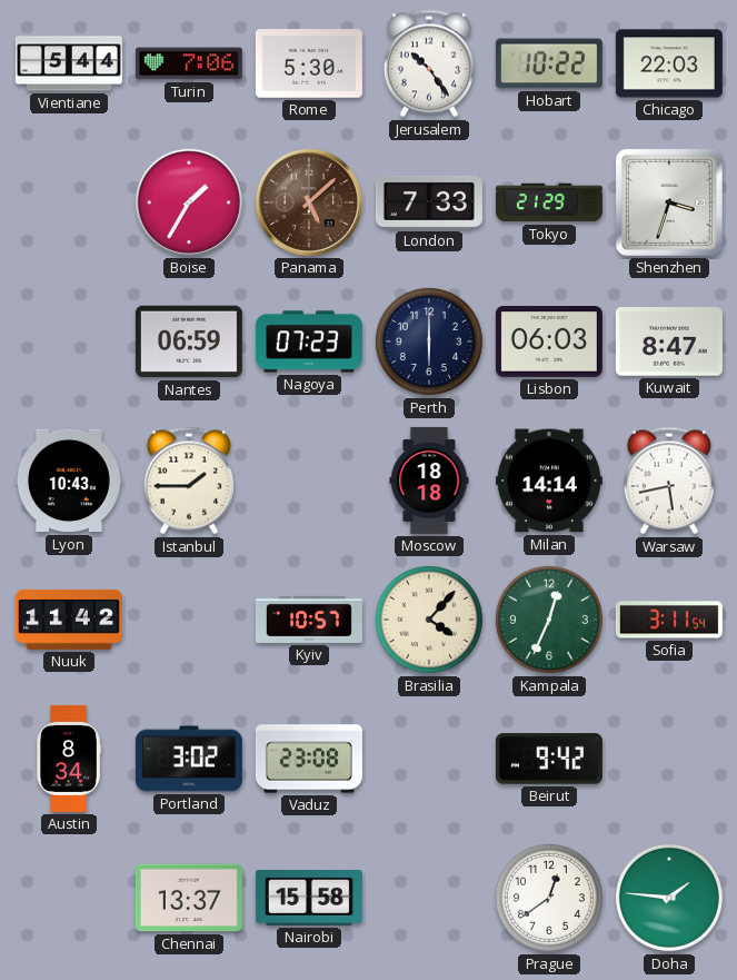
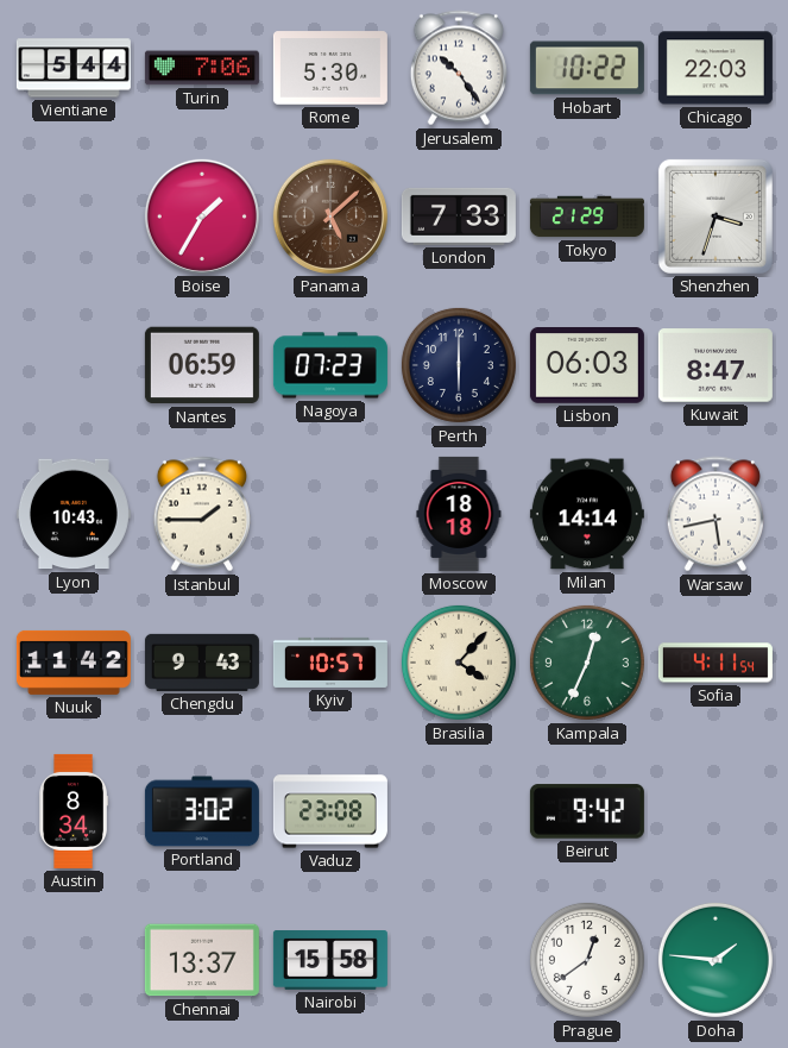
Chengdu: none -> 9:43
Sofia: 3:11 -> 4:11
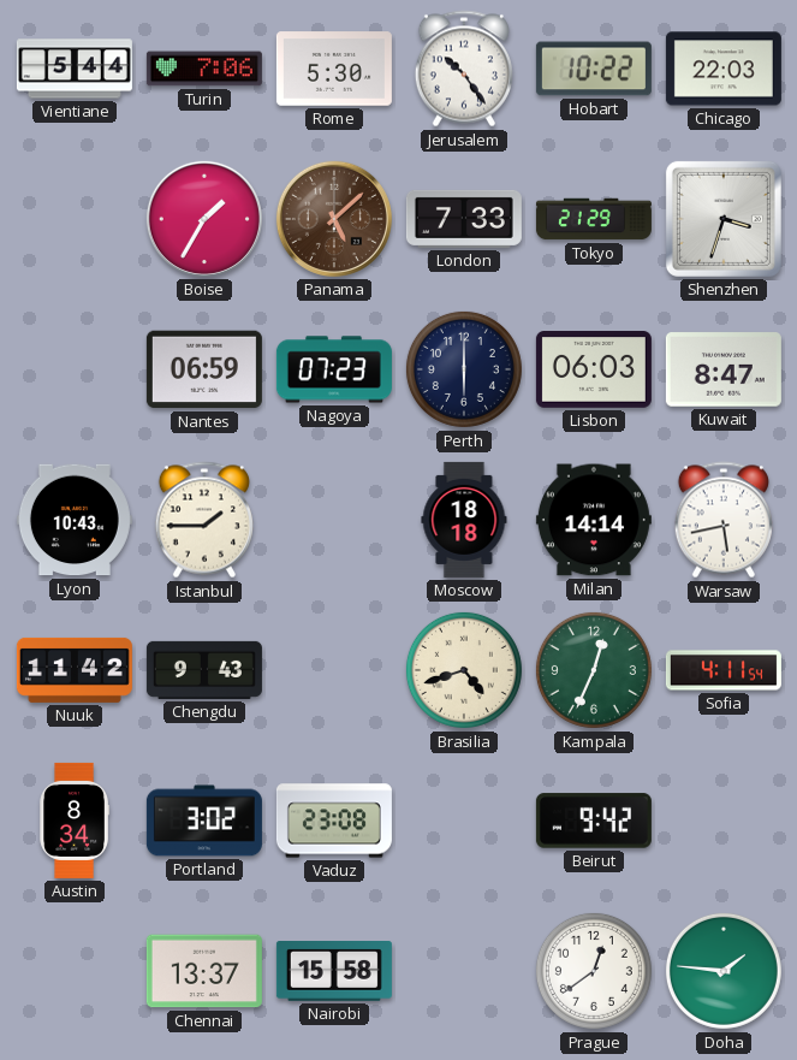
Kyiv: 10:57 -> none
Brasilia: 4:07 -> 4:42
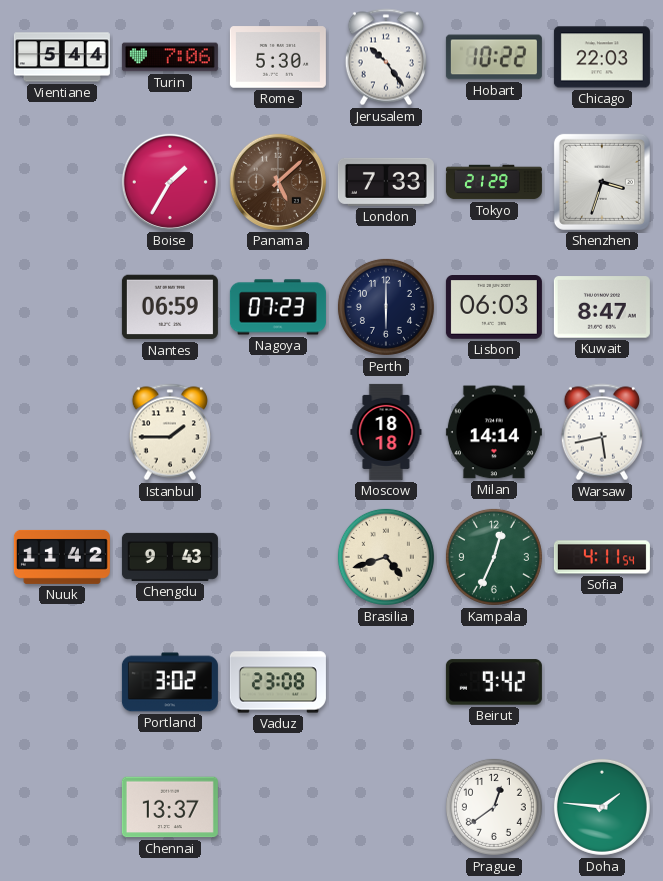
Lyon: 10:43 -> none
Austin: 8:34 -> none
Nairobi: 15:58 -> none
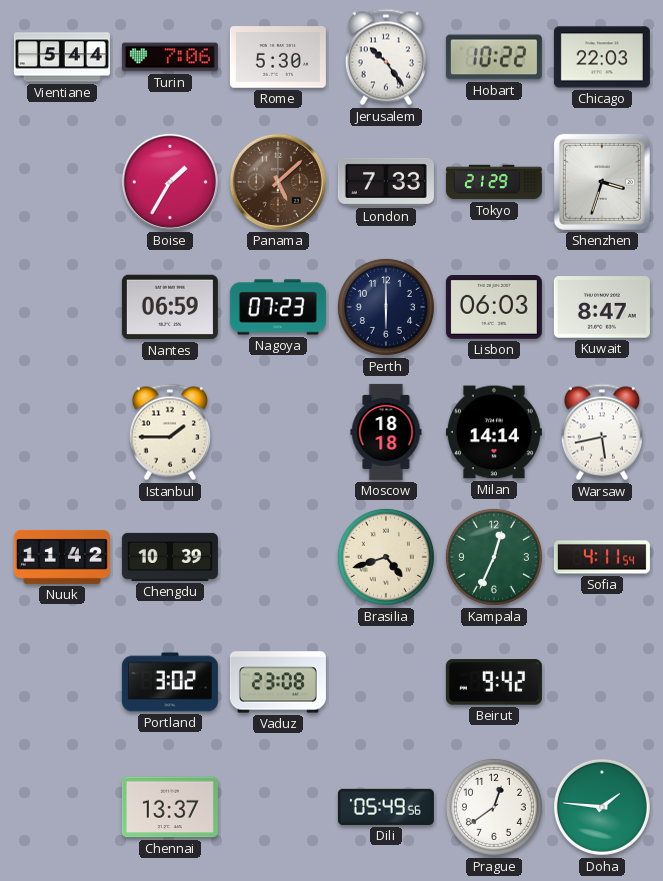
Chengdu: 9:43 -> 10:39
Dili: none -> 05:49
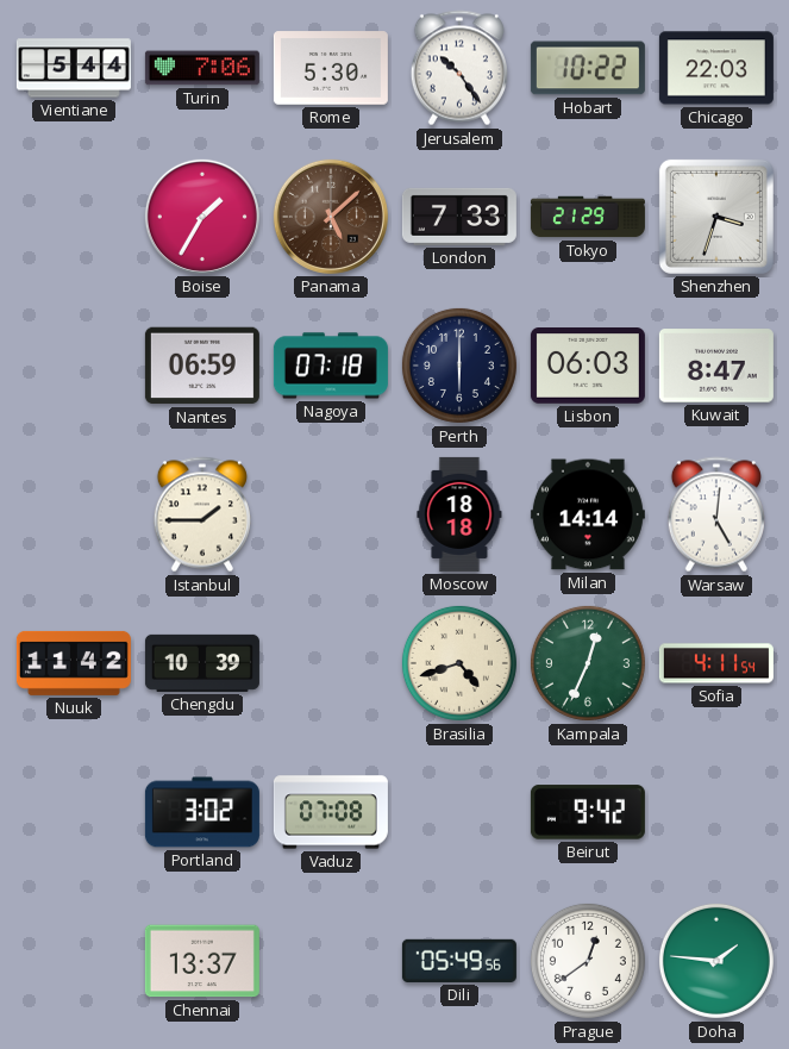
Nagoya: 07:23 -> 07:18
Warsaw: 5:43 -> 5:01
Vaduz: 23:08 -> 07:08
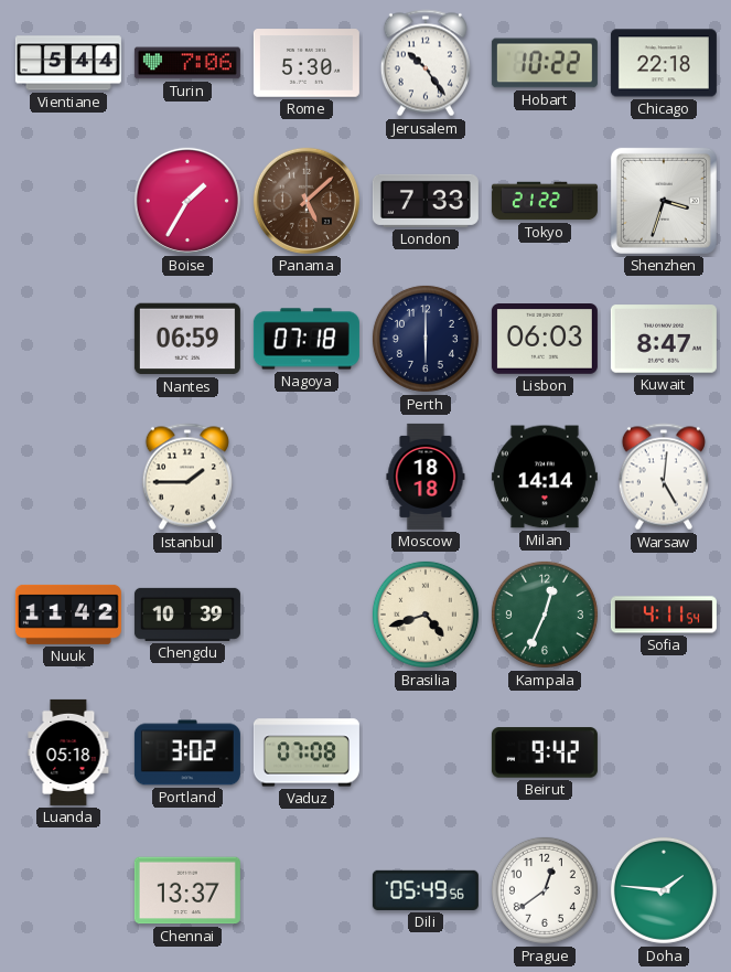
Chicago: 22:03 -> 22:18
Tokyo: 21:29 -> 21:22
Luanda: none -> 05:18
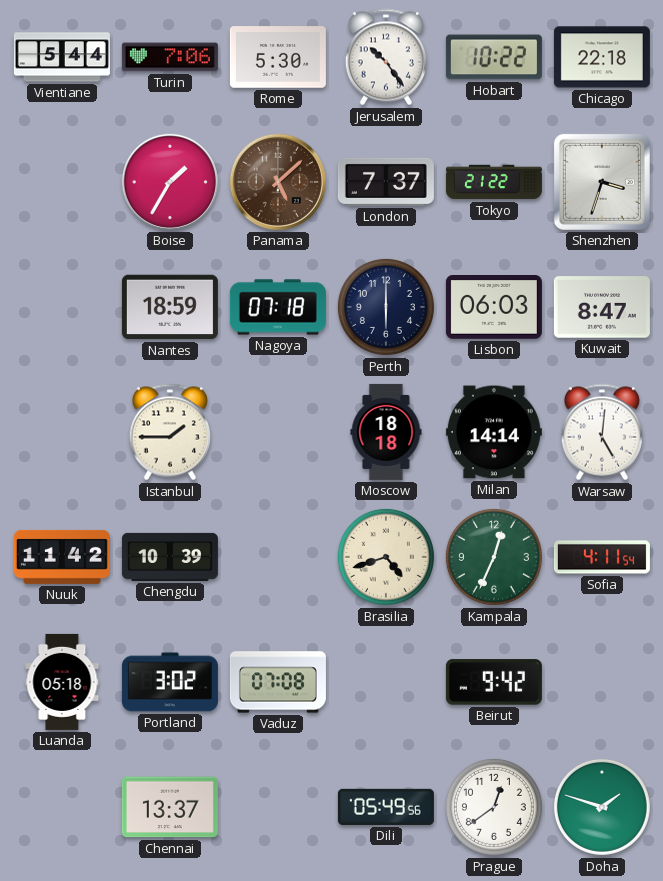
London: 7:33 -> 7:37
Nantes: 06:59 -> 18:59
Doha: 1:46 -> 1:48
